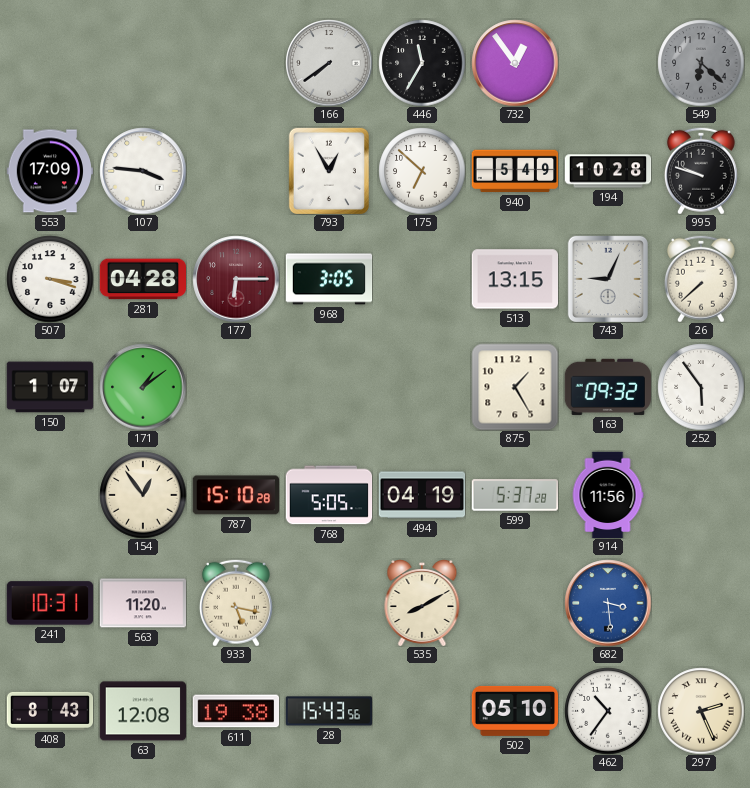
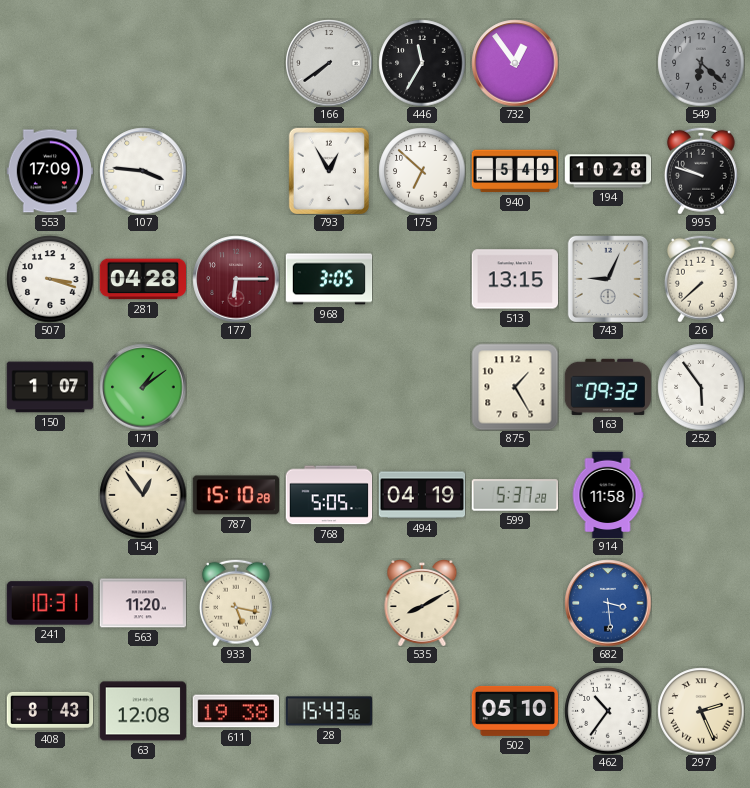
914: 11:56 -> 11:58
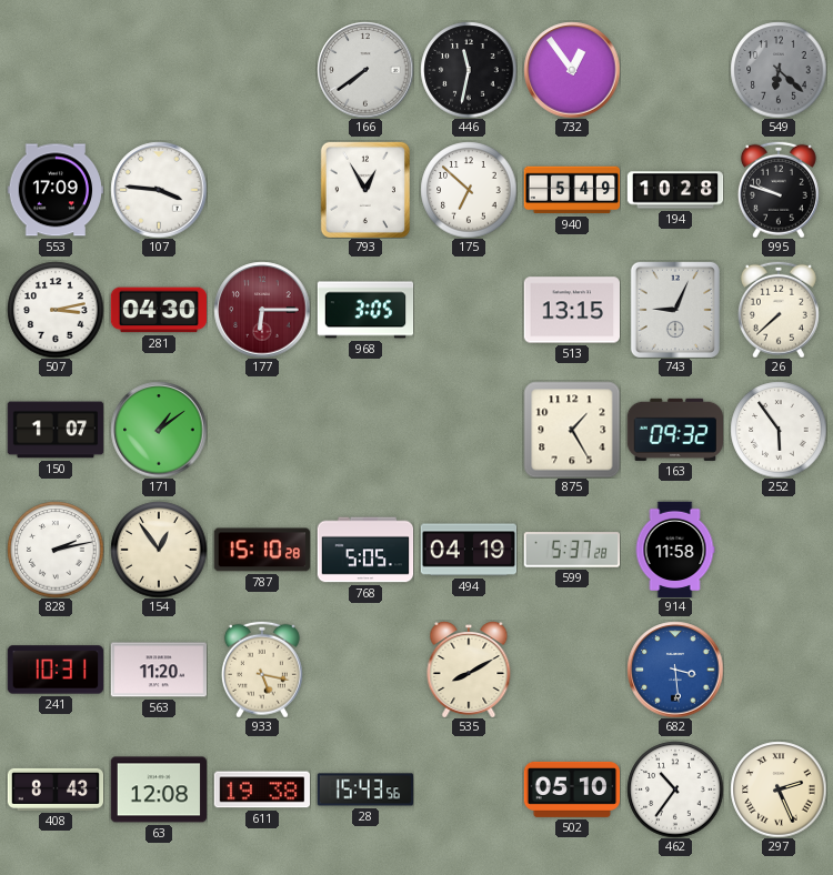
446: 11:35 -> 11:32
507: 3:18 -> 3:13
281: 04:28 -> 04:30
828: none -> 2:13
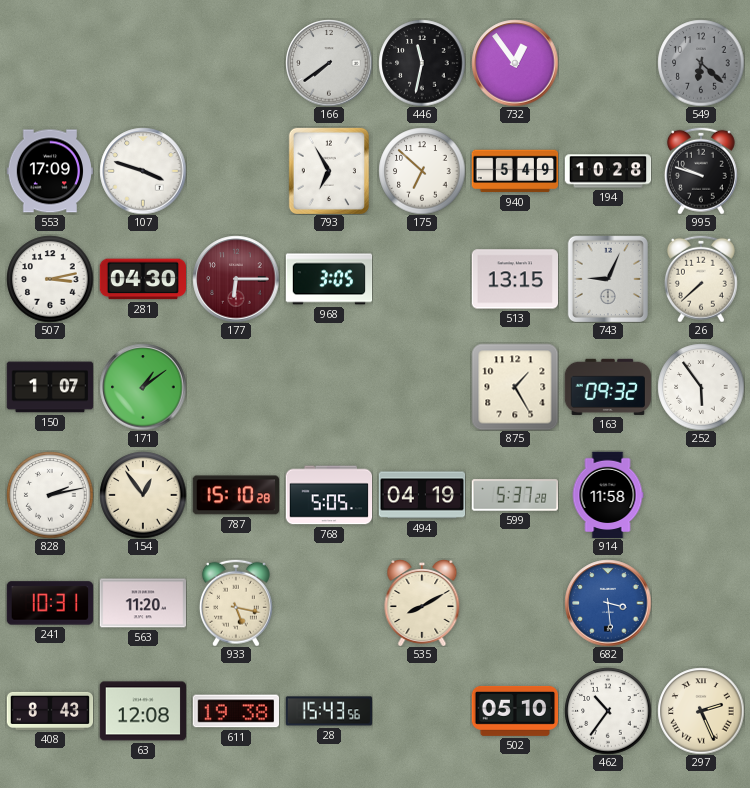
107: 3:46 -> 3:48
793: 12:55 -> 6:55
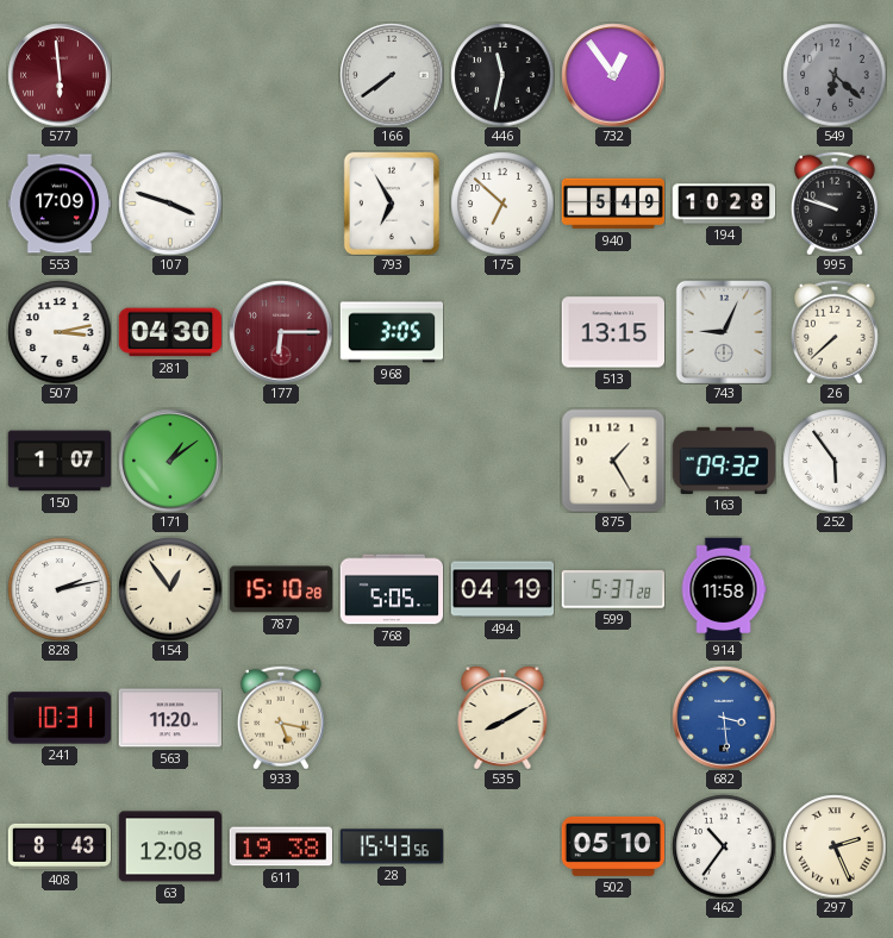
577: none -> 5:59
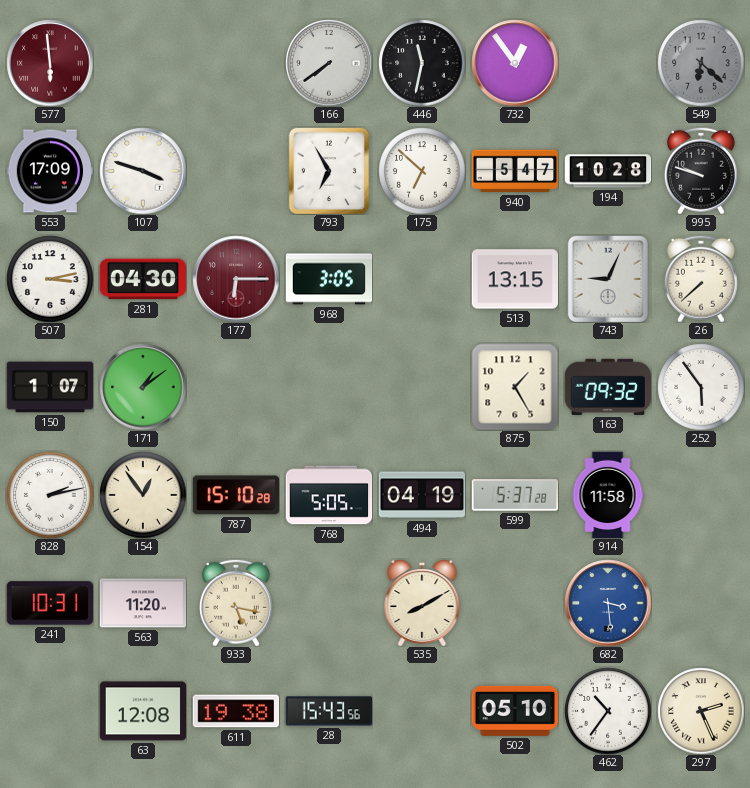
940: 5:49 -> 5:47
408: 8:43 -> none
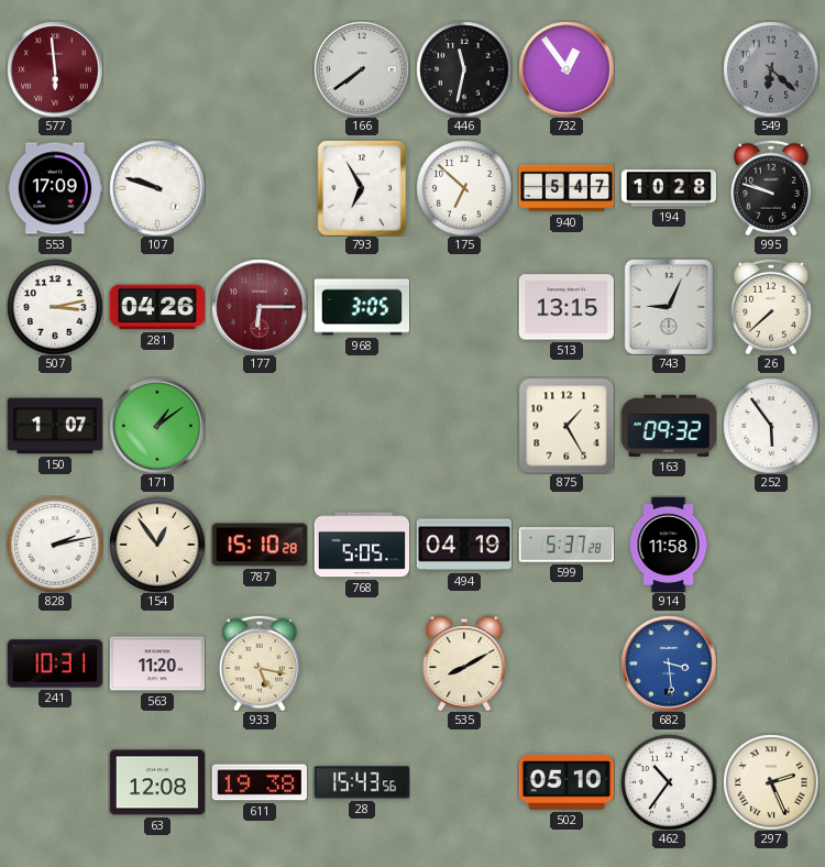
107: 3:48 -> 9:48
281: 04:30 -> 04:26
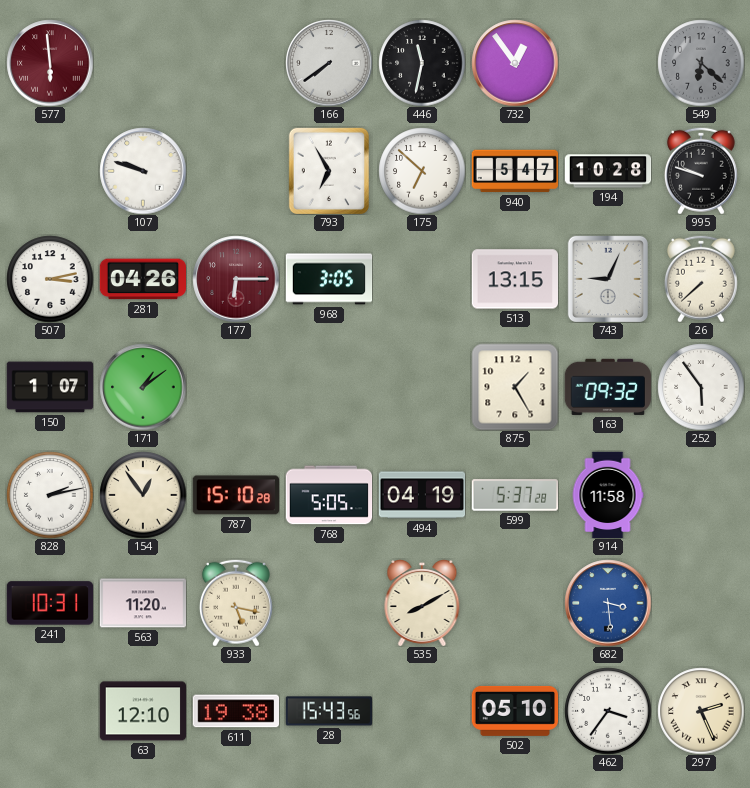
553: 17:09 -> none
63: 12:08 -> 12:10
462: 10:36 -> 3:36
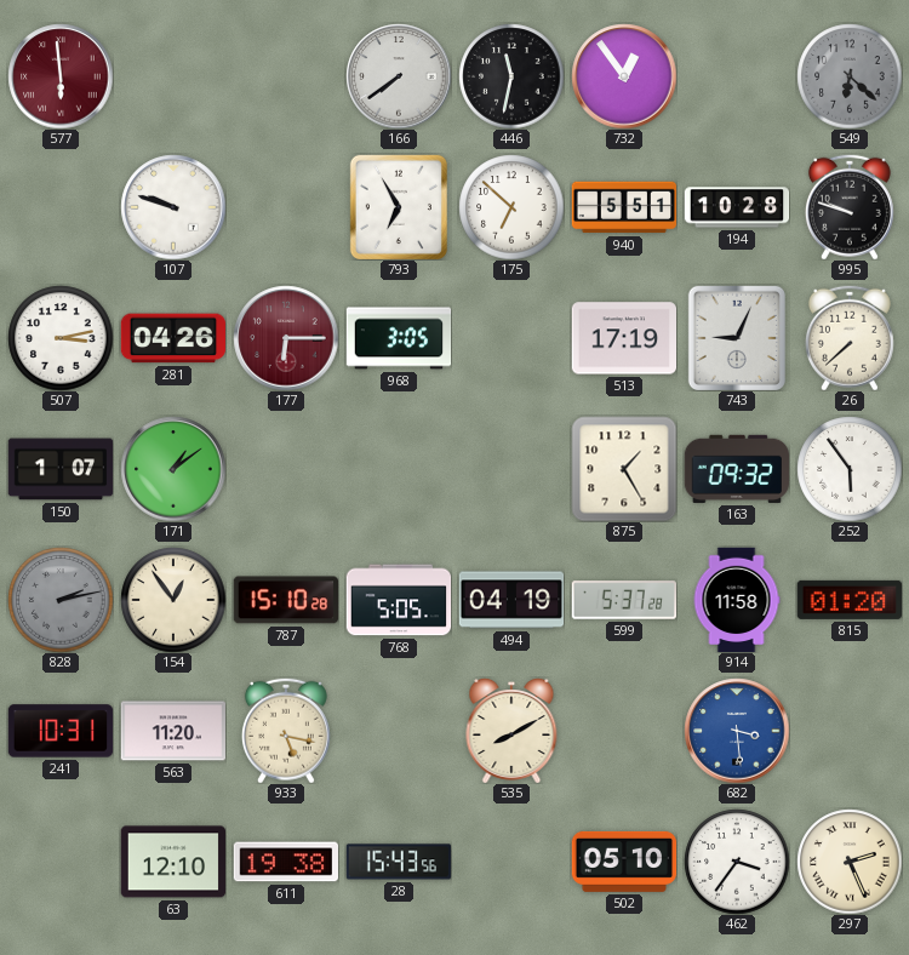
940: 5:47 -> 5:51
513: 13:15 -> 17:19
828 dial: white -> grey
815: none -> 01:20
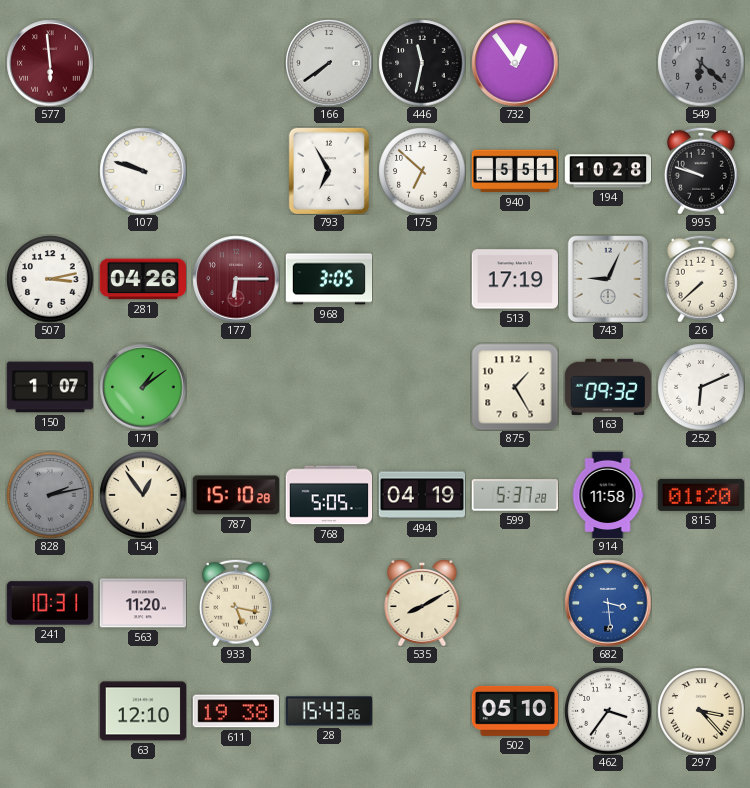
252: 5:54 -> 6:11
28: 15:43:56 -> 15:43:26
297: 2:26 -> 3:23
